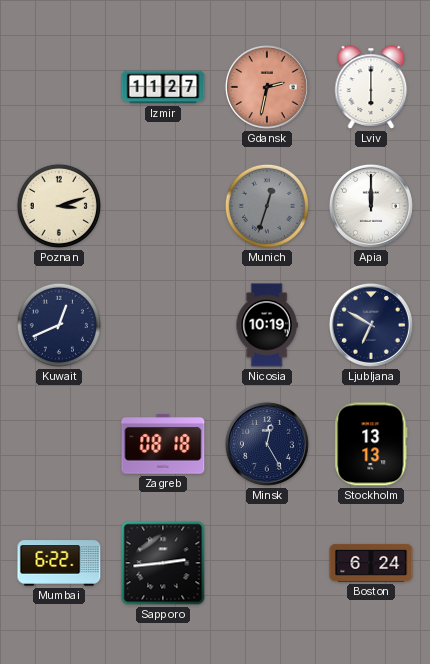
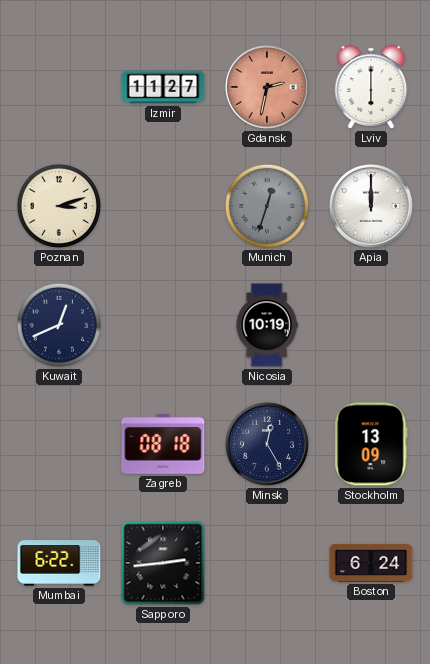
Ljubljana: 6:50 -> none
Stockholm: 13:13 -> 13:09
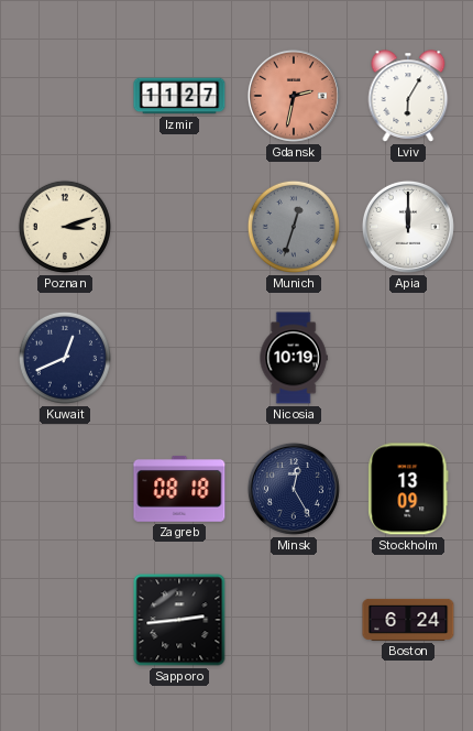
Lviv: 6:00 -> 6:05
Mumbai: 6:22 -> none
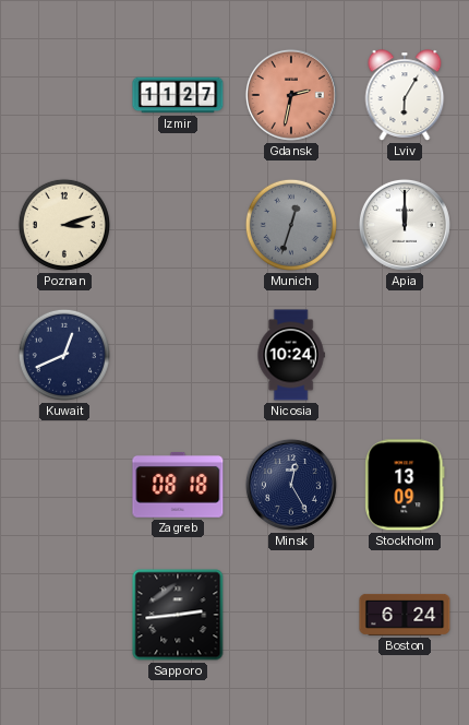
Nicosia: 10:19 -> 10:24
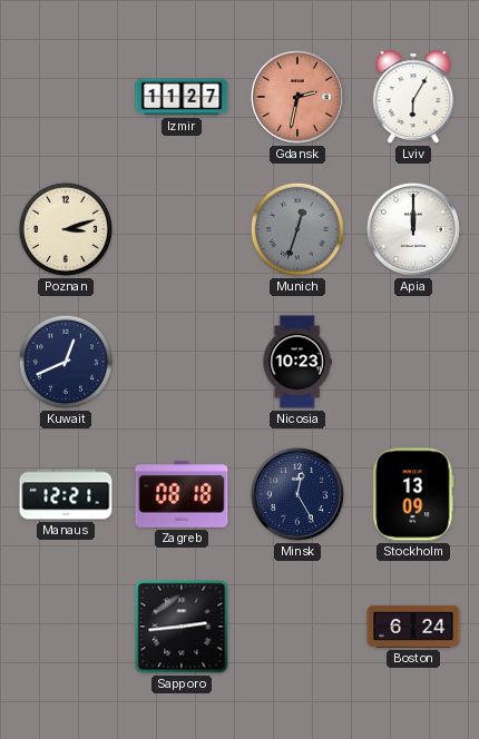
Nicosia: 10:24 -> 10:23
Manaus: none -> 12:21
